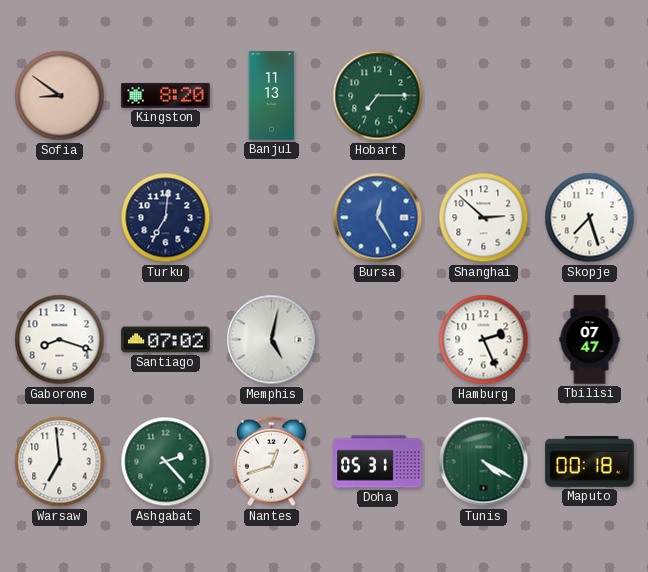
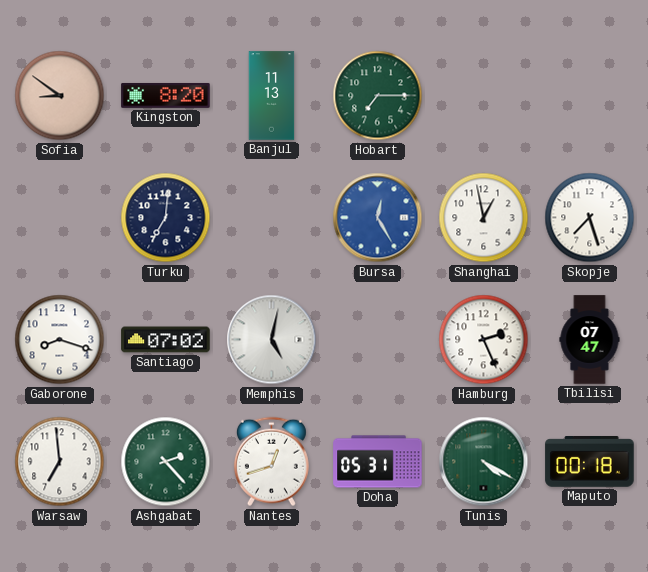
Shanghai: 2:52 -> 12:58
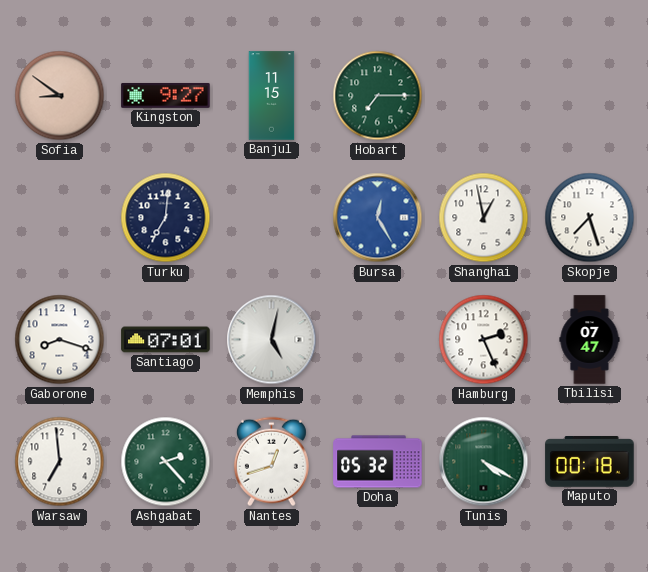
Kingston: 8:20 -> 9:27
Banjul: 11:13 -> 11:15
Santiago: 07:02 -> 07:01
Doha: 05:31 -> 05:32
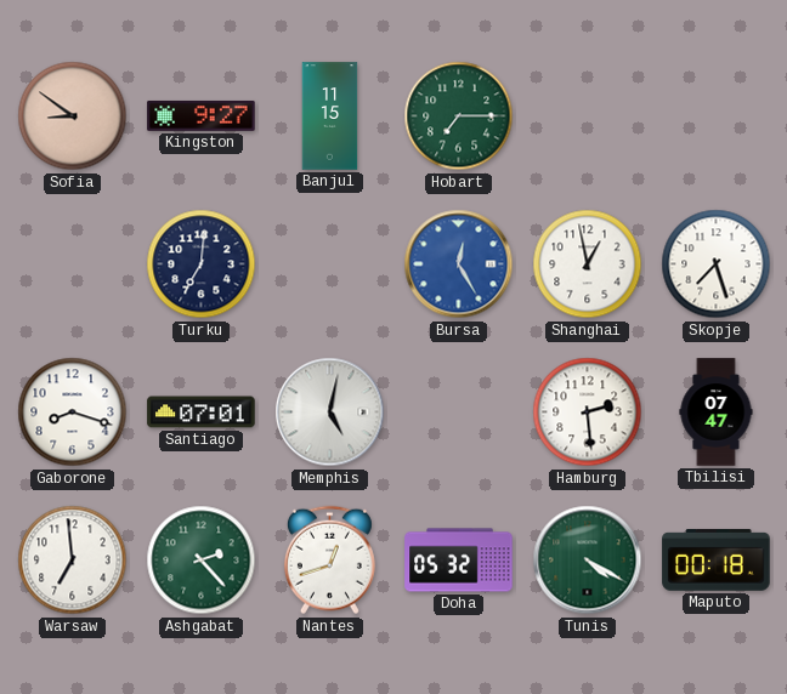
Hamburg: 2:26 -> 2:29
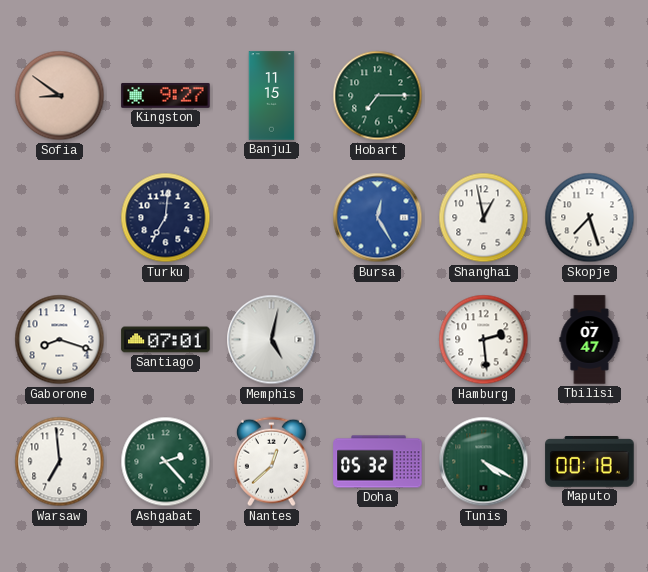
Nantes: 12:42 -> 12:38
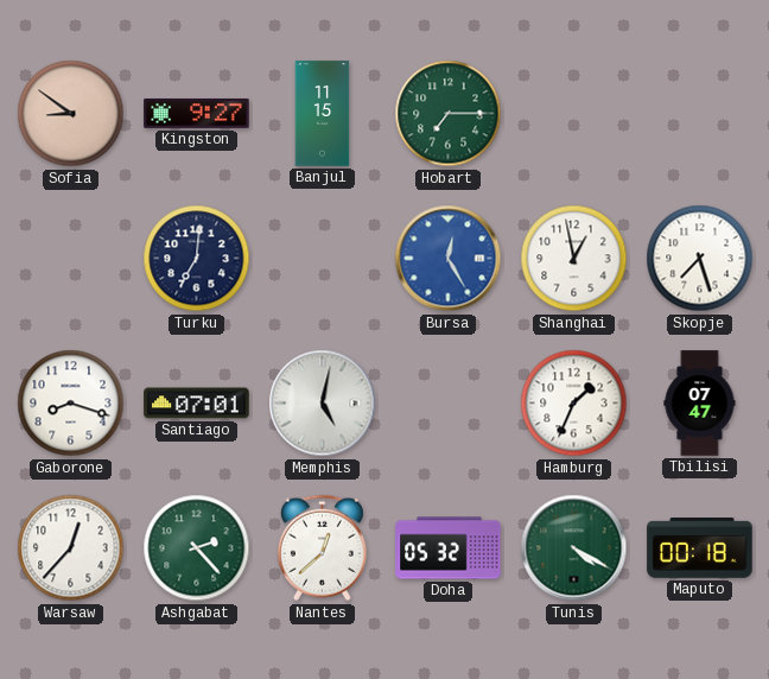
Hamburg: 2:29 -> 1:34
Warsaw: 6:59 -> 12:37
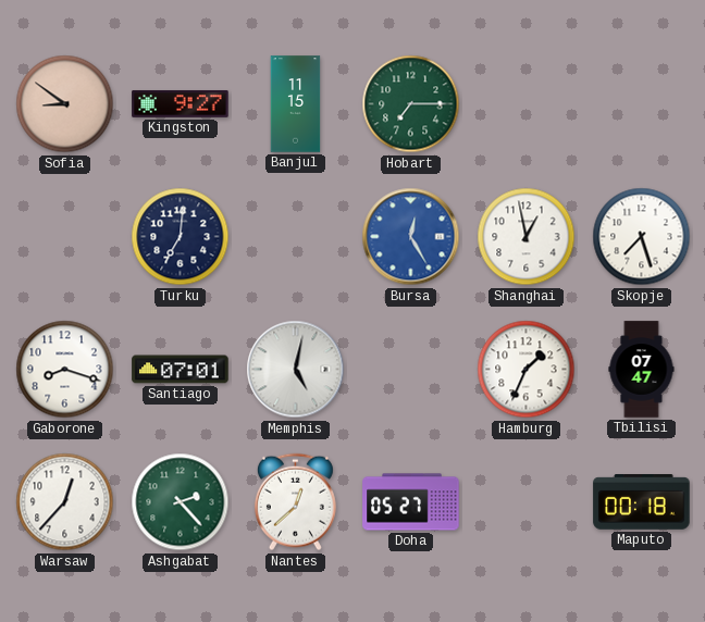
Doha: 05:32 -> 05:27
Tunis: 4:20 -> none
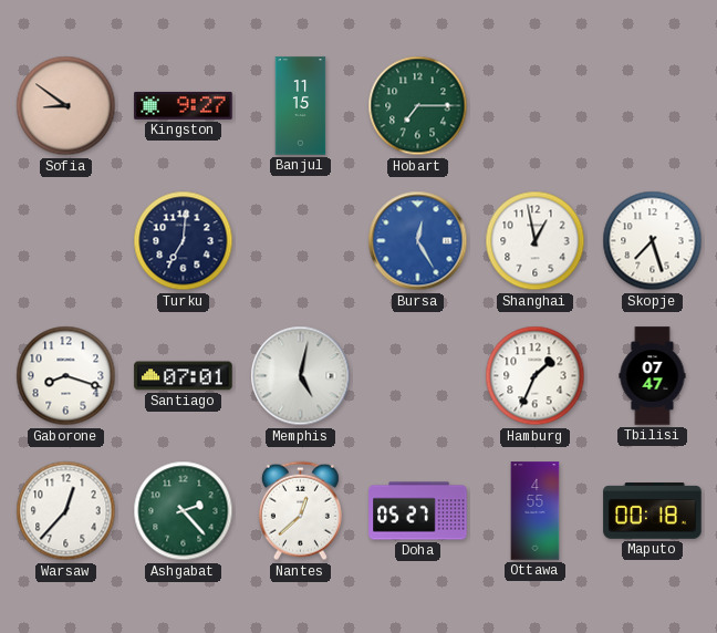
Ottawa: none -> 4:55
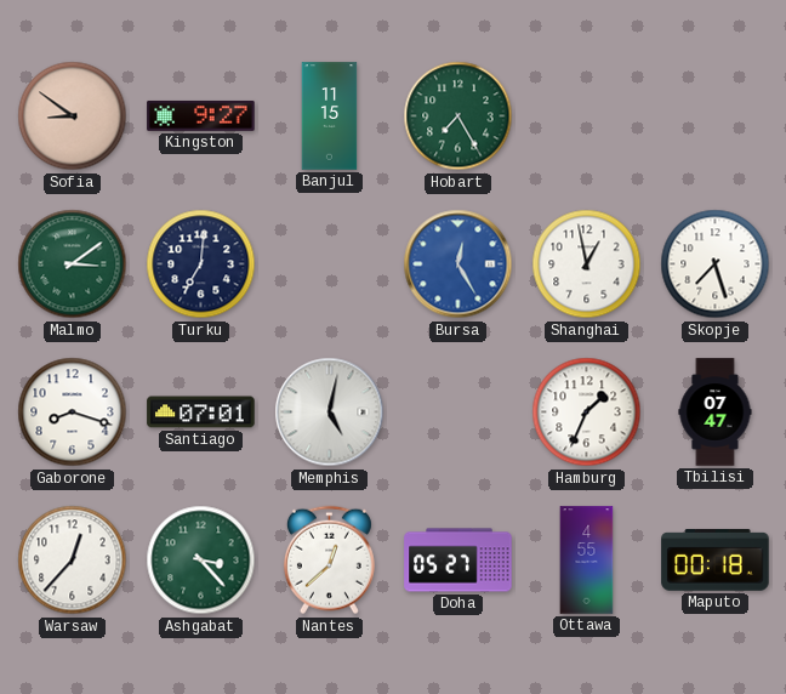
Hobart: 7:15 -> 7:25
Malmo: none -> 3:09
Ashgabat: 2:23 -> 3:23
